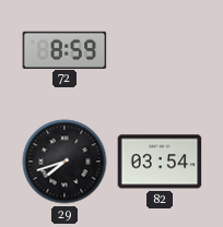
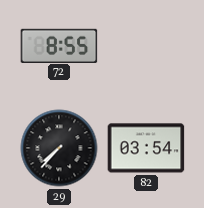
72: 8:59 -> 8:55
29: 7:42 -> 7:37
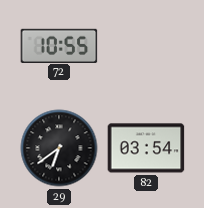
72: 8:55 -> 10:55
29: 7:37 -> 6:39
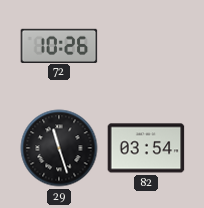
72: 10:55 -> 10:26
29: 6:39 -> 11:27
